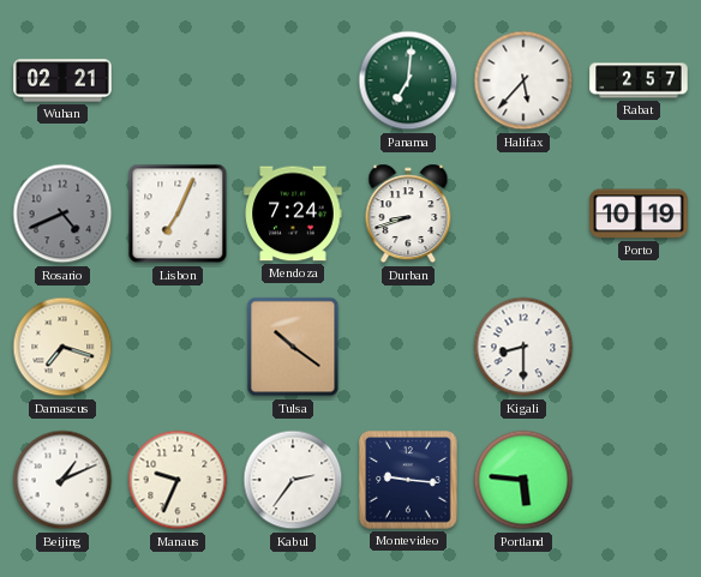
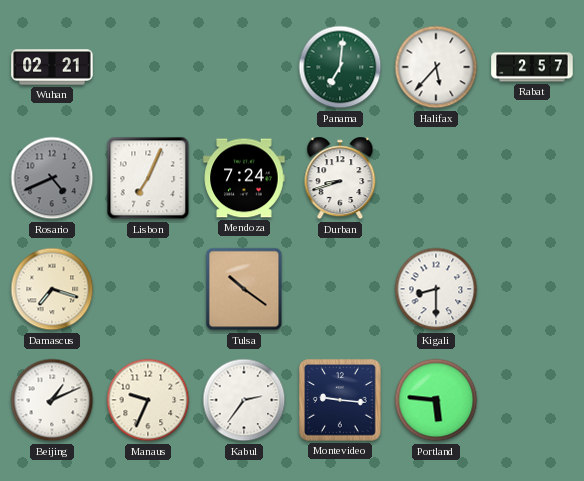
Porto: 10:19 -> none
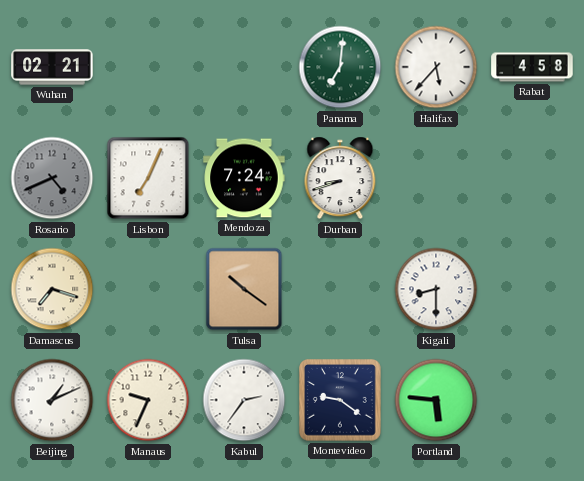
Rabat: 2:57 -> 4:58
Montevideo: 9:16 -> 9:21
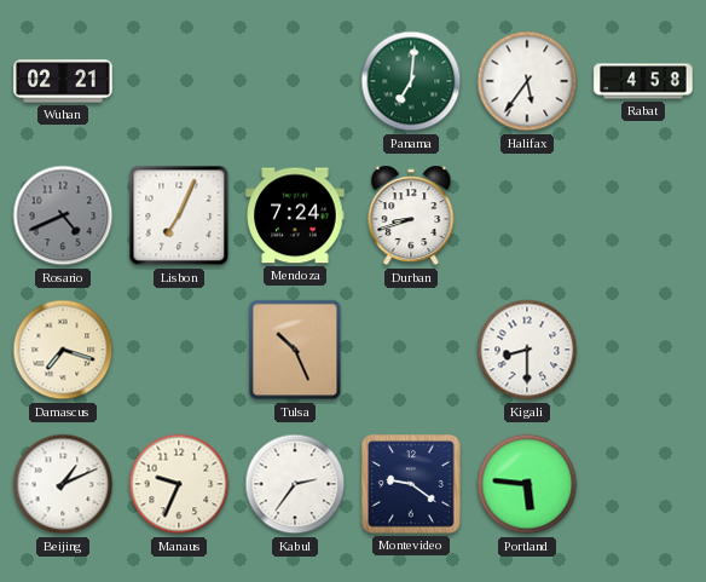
Halifax: 5:37 -> 5:36
Tulsa: 10:21 -> 10:26
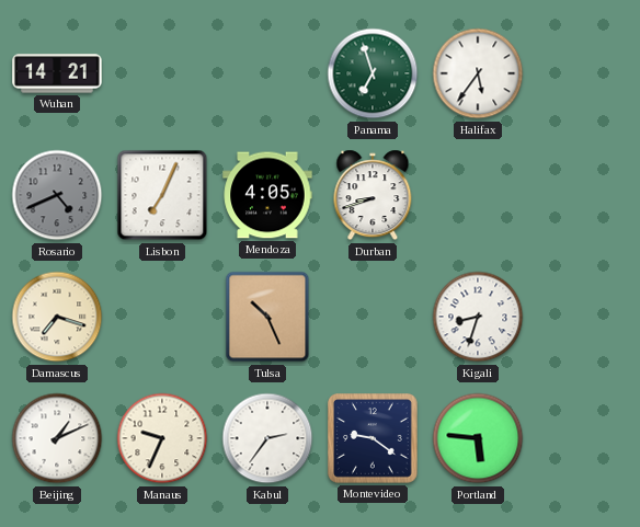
Wuhan: 02:21 -> 14:21
Panama: 7:01 -> 6:57
Rabat: 4:58 -> none
Mendoza: 7:24 -> 4:05
Kigali: 8:30 -> 8:33
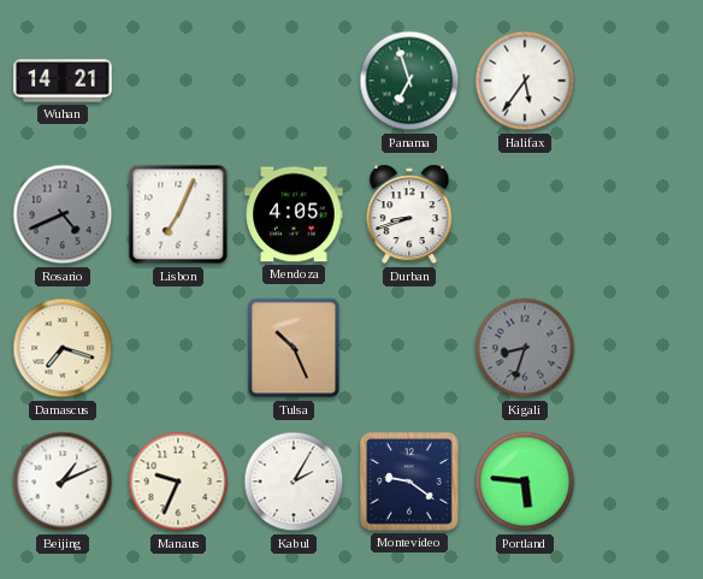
Kigali dial: white -> grey
Kabul: 2:36 -> 2:05
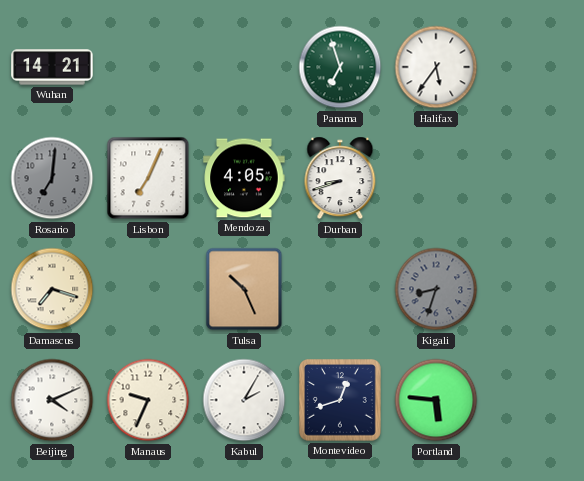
Rosario: 4:41 -> 7:01
Beijing: 1:11 -> 4:11
Montevideo: 9:21 -> 12:42
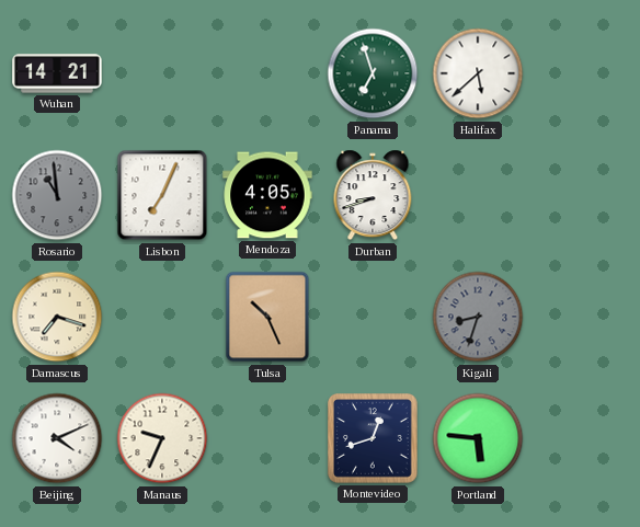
Halifax: 5:36 -> 5:38
Rosario: 7:01 -> 10:59
Kabul: 2:05 -> none
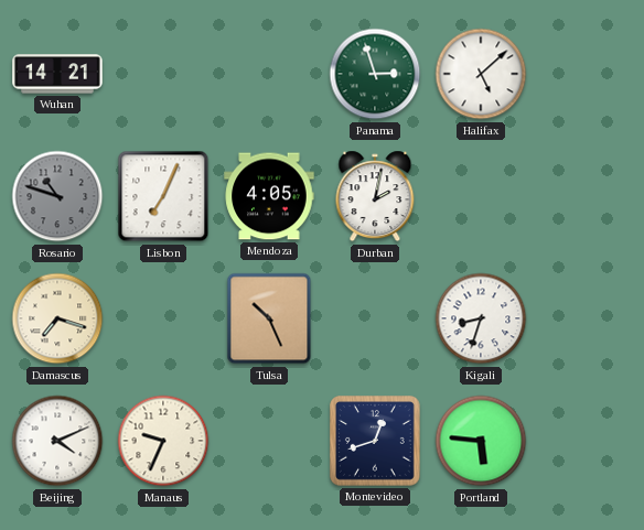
Panama: 6:57 -> 2:57
Halifax: 5:38 -> 5:08
Rosario: 10:59 -> 10:48
Durban: 8:42 -> 2:02
Kigali dial: grey -> white
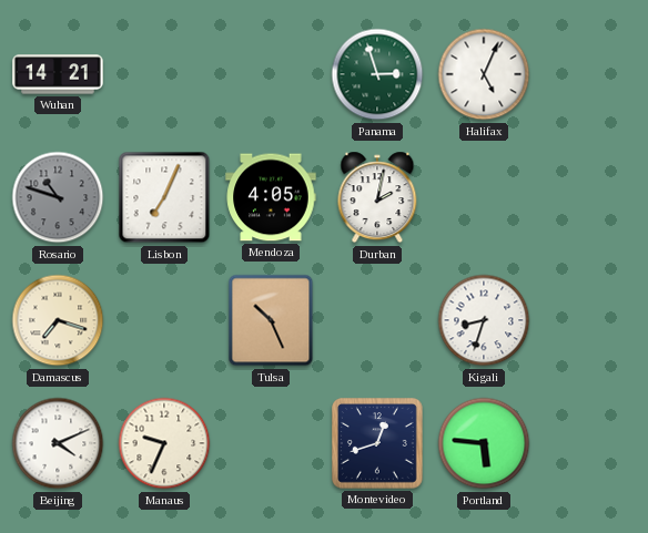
Halifax: 5:08 -> 5:04
